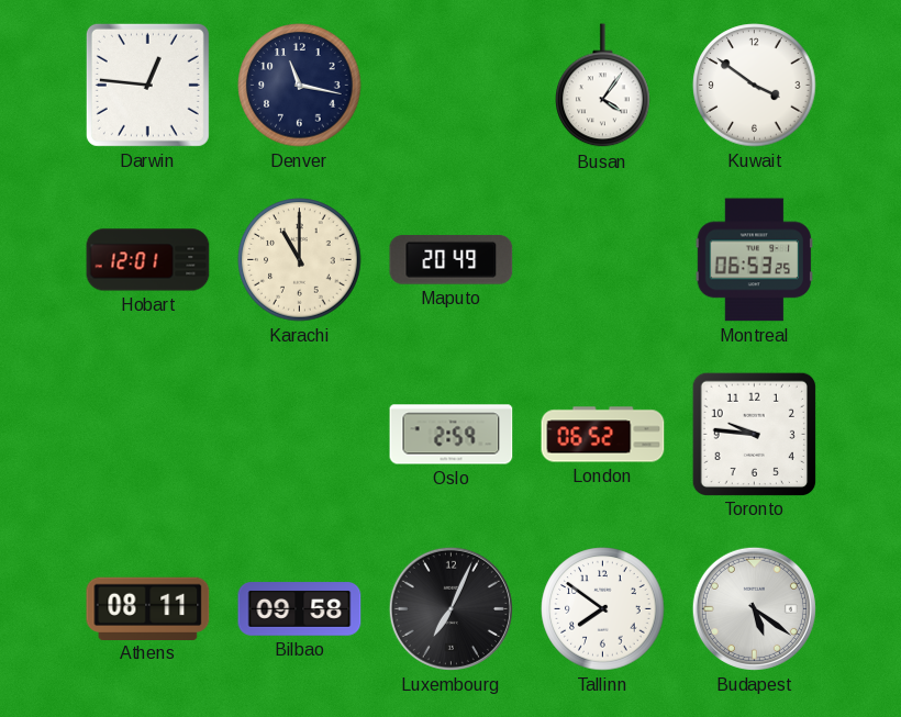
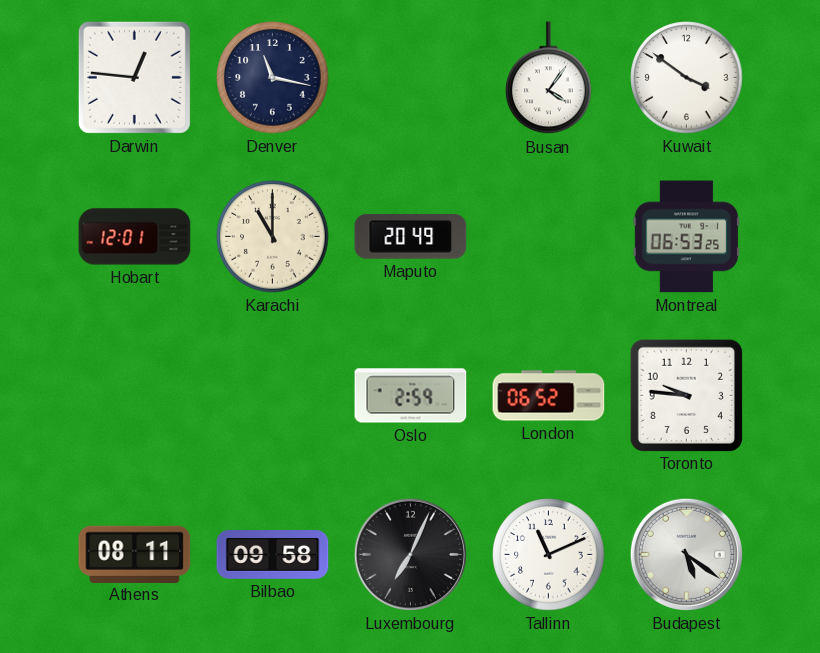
Tallinn: 7:51 -> 11:11
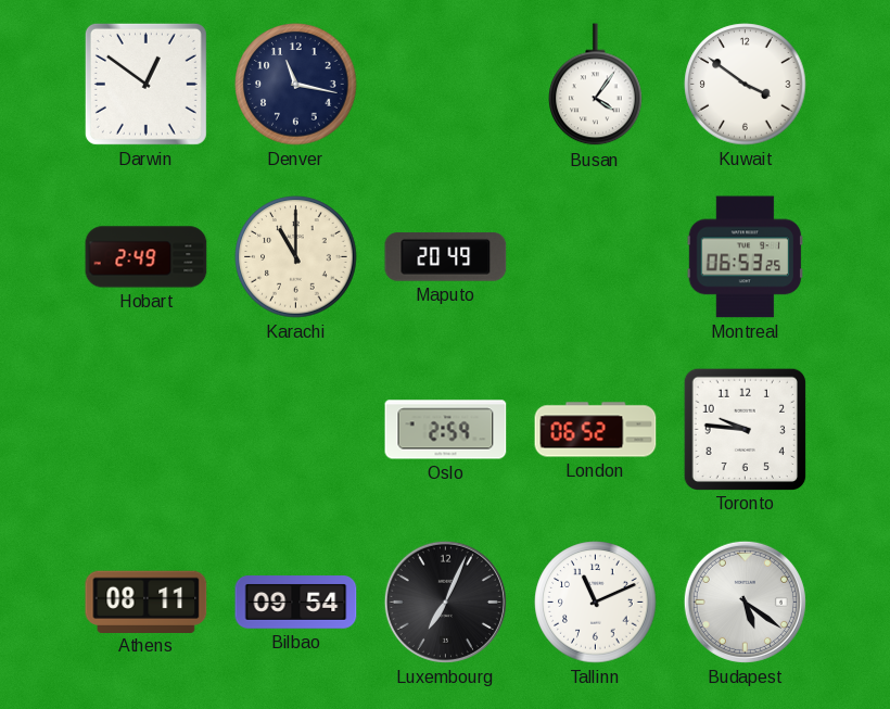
Darwin: 12:46 -> 12:51
Hobart: 12:01 -> 2:49
Bilbao: 09:58 -> 09:54
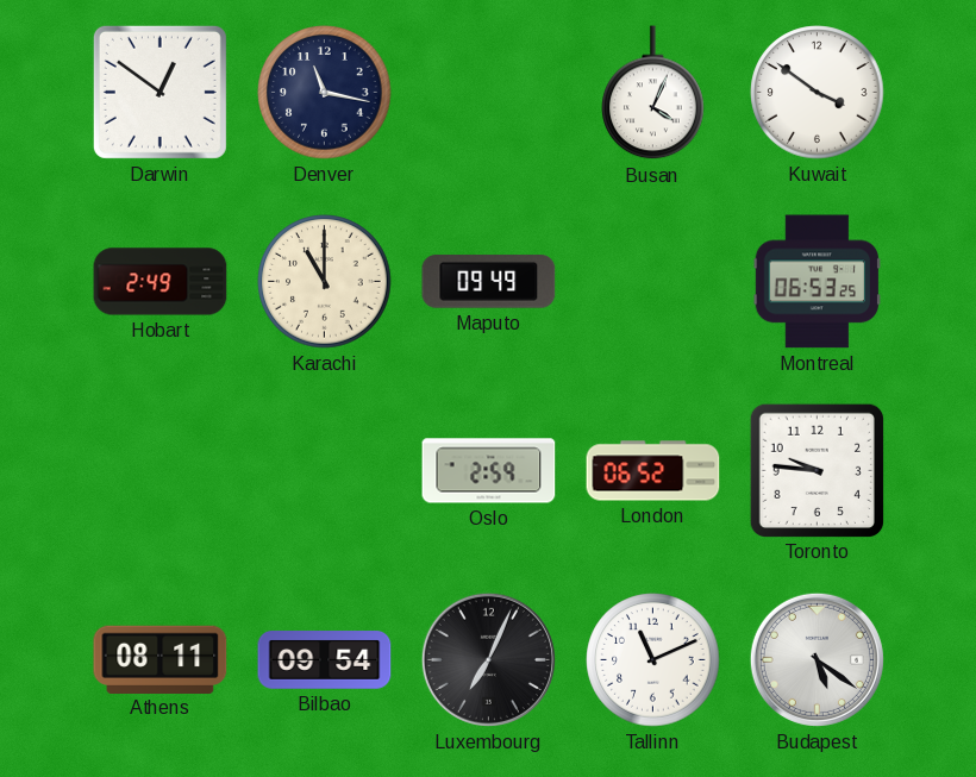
Busan: 4:06 -> 4:04
Maputo: 20:49 -> 09:49
